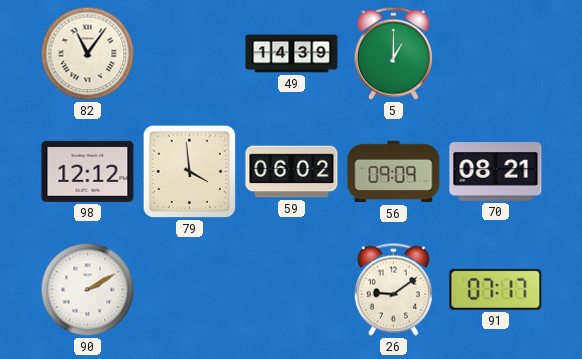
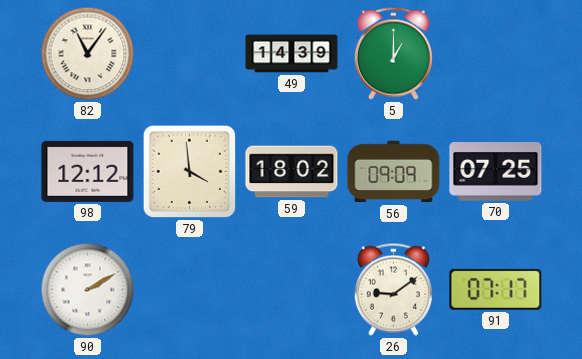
59: 06:02 -> 18:02
70: 08:21 -> 07:25
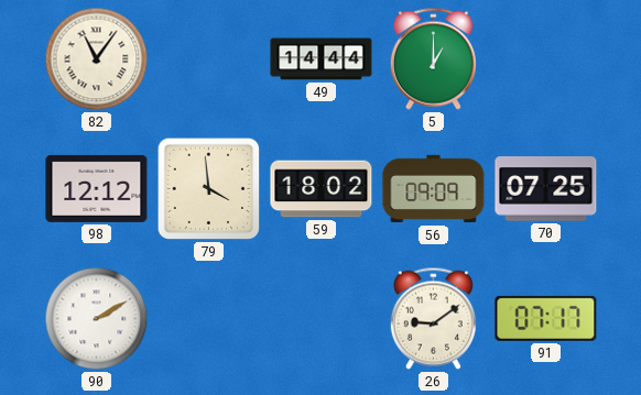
49: 14:39 -> 14:44
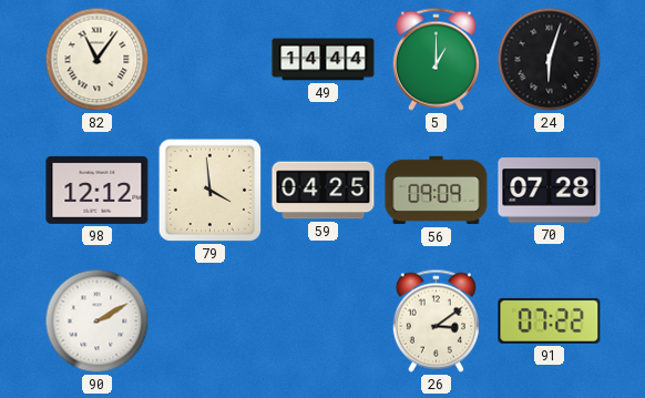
24: none -> 6:03
59: 18:02 -> 04:25
70: 07:25 -> 07:28
26: 9:09 -> 3:09
91: 07:17 -> 07:22
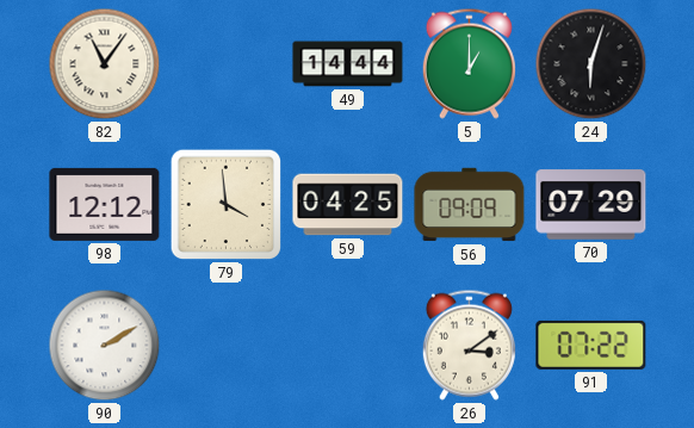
70: 07:28 -> 07:29
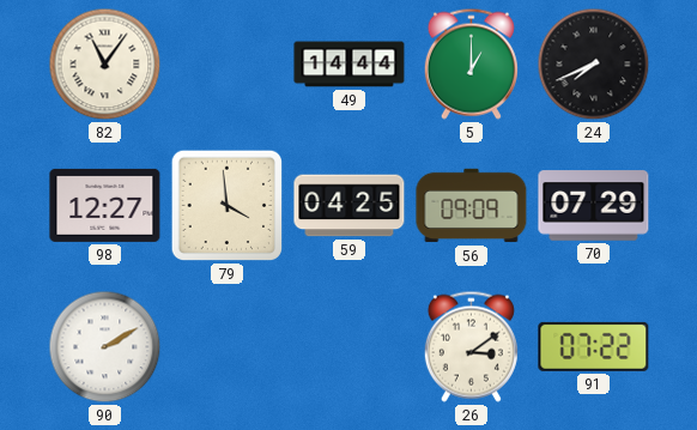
24: 6:03 -> 7:41
98: 12:12 -> 12:27
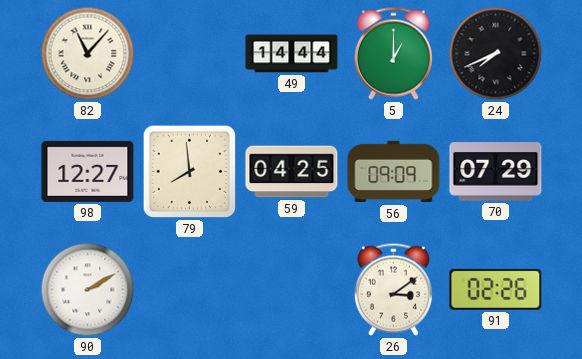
82: 11:06 -> 11:07
79: 3:59 -> 7:59
91: 07:22 -> 02:26
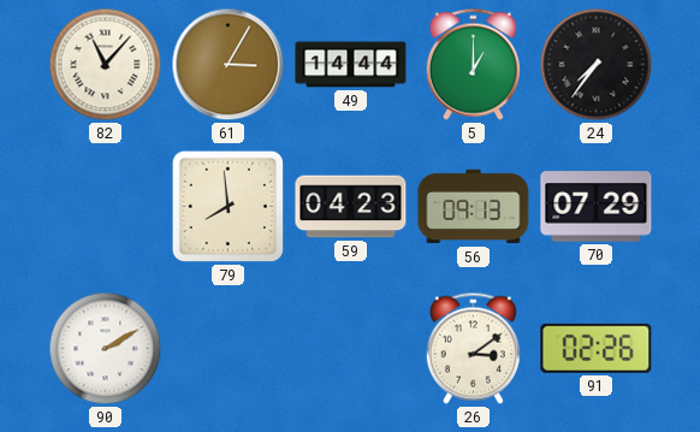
61: none -> 3:05
24: 7:41 -> 7:36
98: 12:27 -> none
59: 04:25 -> 04:23
56: 09:09 -> 09:13
